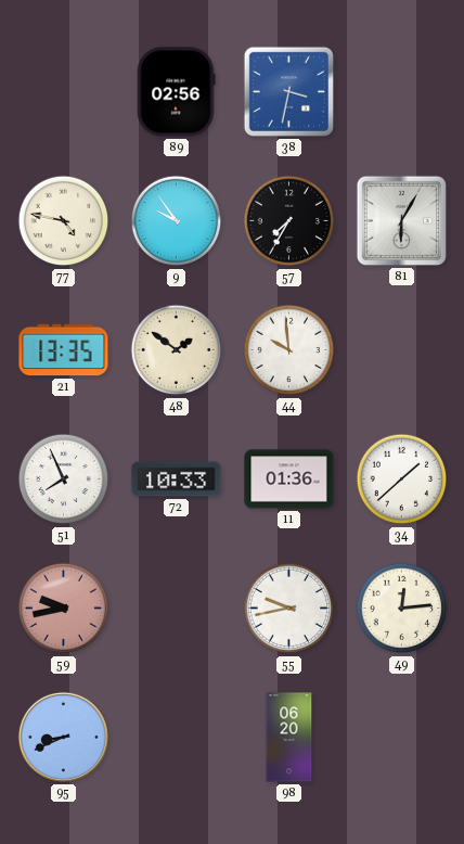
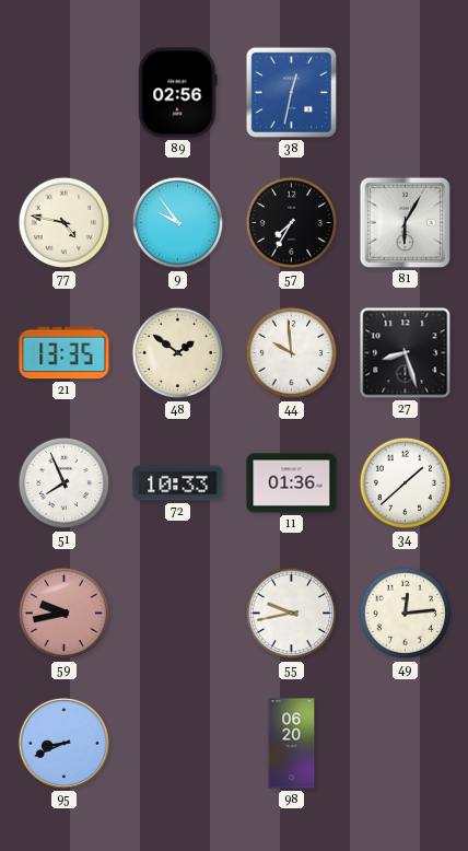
38: 3:32 -> 12:32
27: none -> 8:27
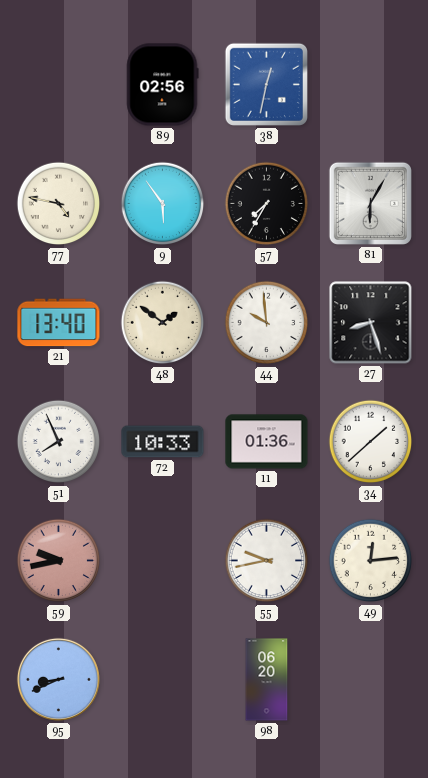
9: 9:54 -> 5:54
21: 13:35 -> 13:40
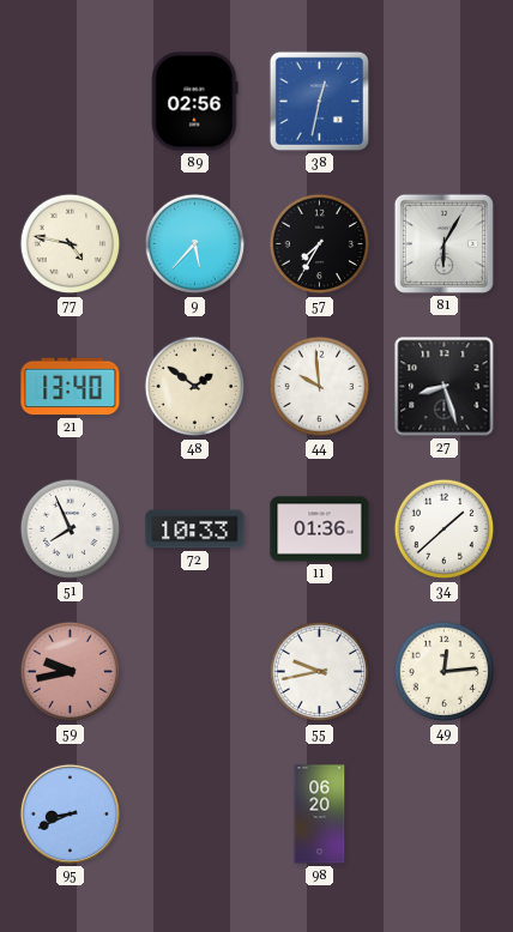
9: 5:54 -> 5:37
